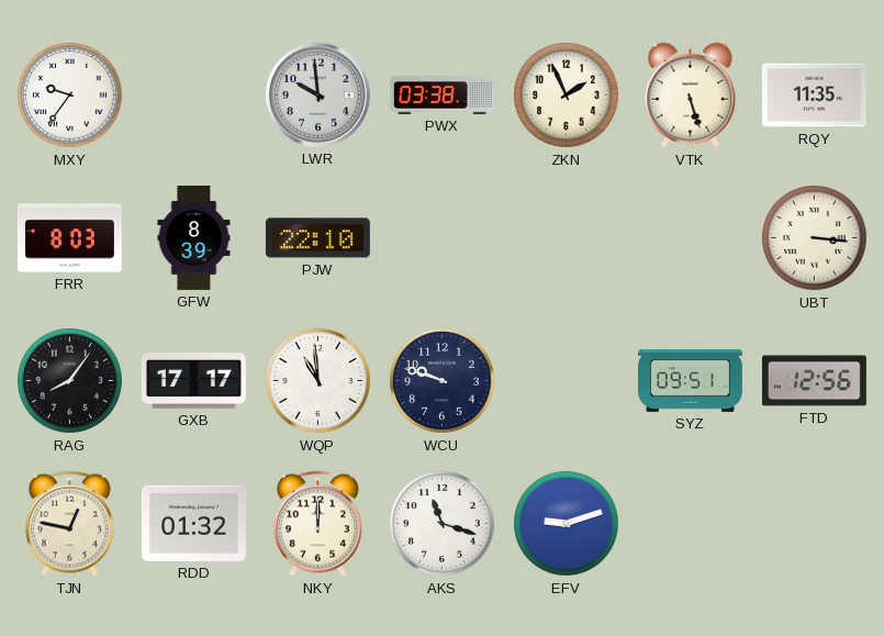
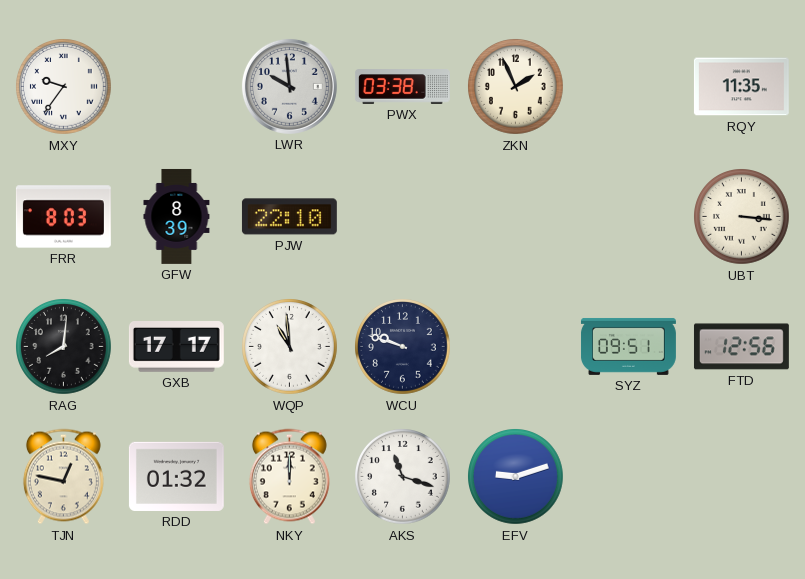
VTK: 5:27 -> none
RAG: 8:06 -> 8:01
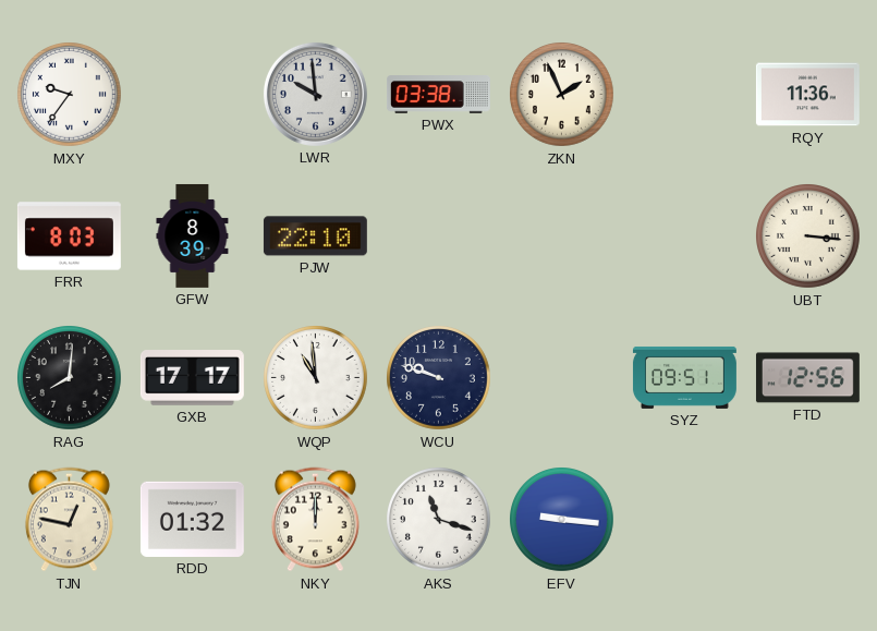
RQY: 11:35 -> 11:36
EFV: 9:12 -> 9:16
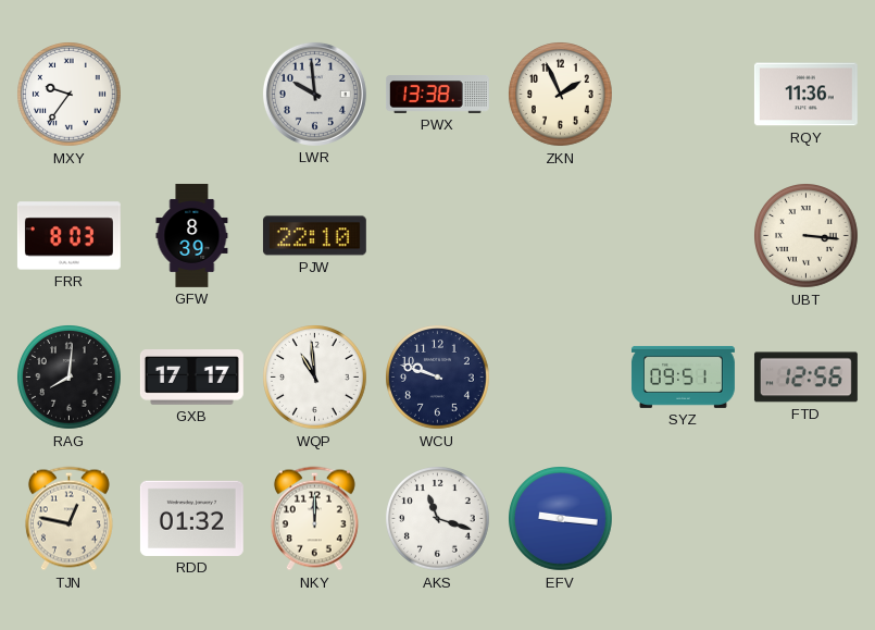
PWX: 03:38 -> 13:38
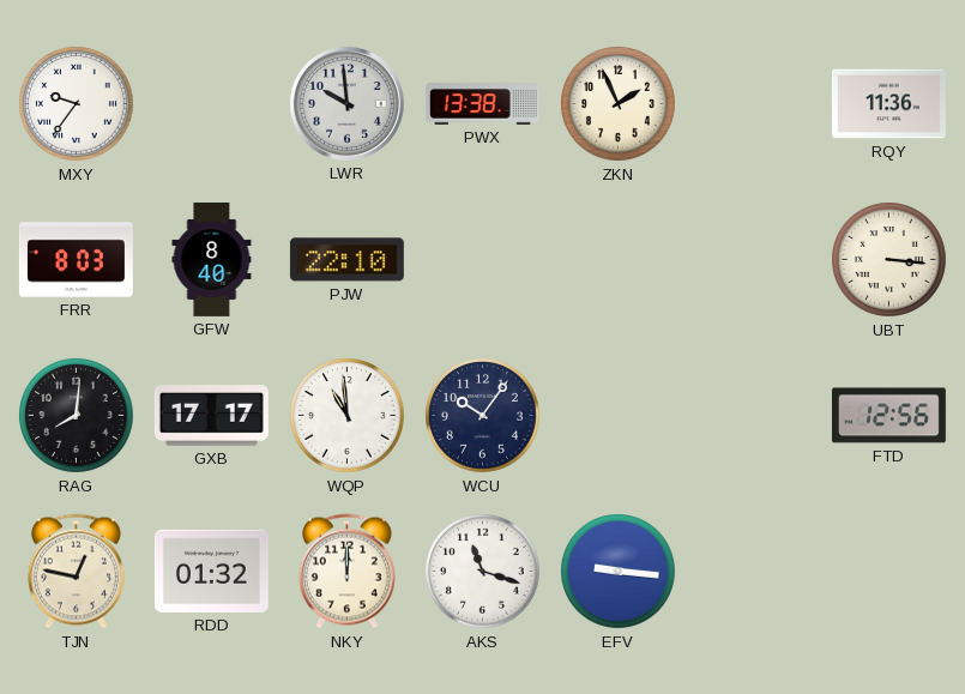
GFW: 8:39 -> 8:40
WCU: 9:48 -> 10:06
SYZ: 09:51 -> none
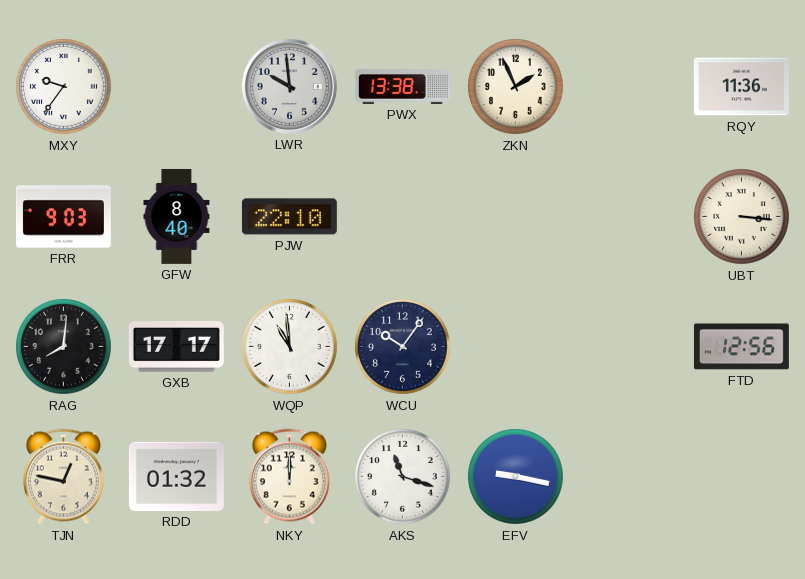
FRR: 8:03 -> 9:03
EFV: 9:16 -> 9:17
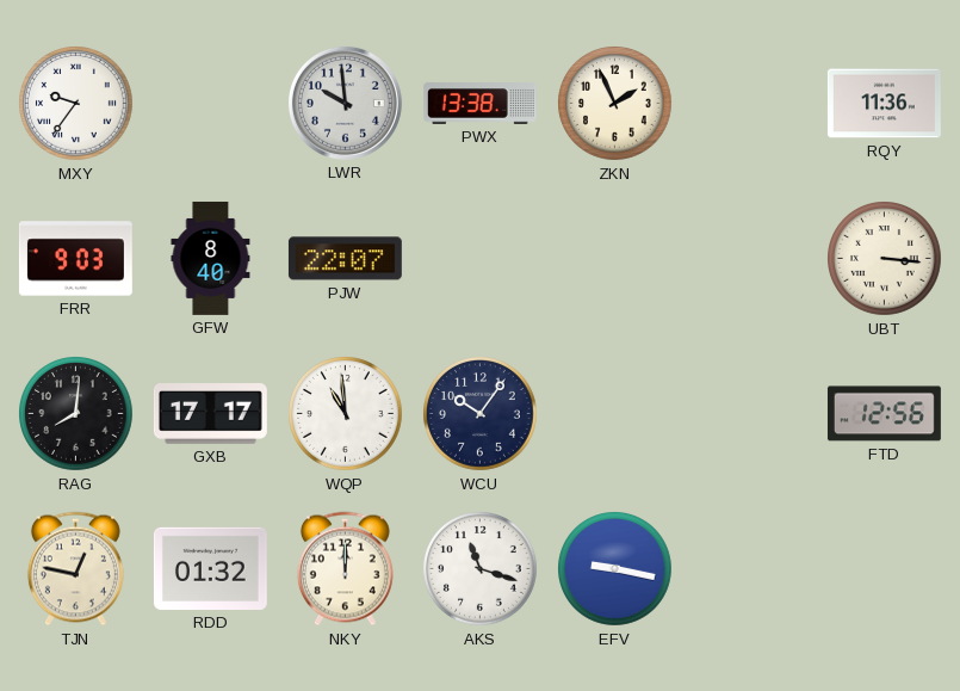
PJW: 22:10 -> 22:07
